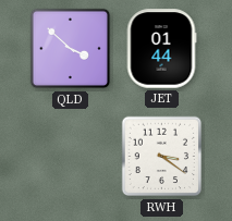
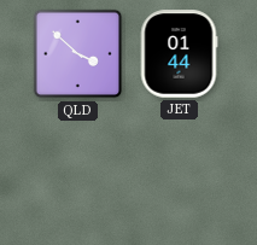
RWH: 3:21 -> none
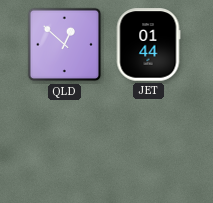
QLD: 3:52 -> 12:52
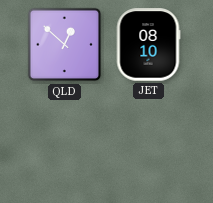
JET: 01:44 -> 08:10
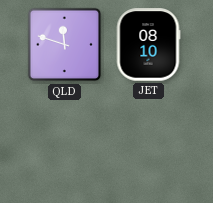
QLD: 12:52 -> 11:48
